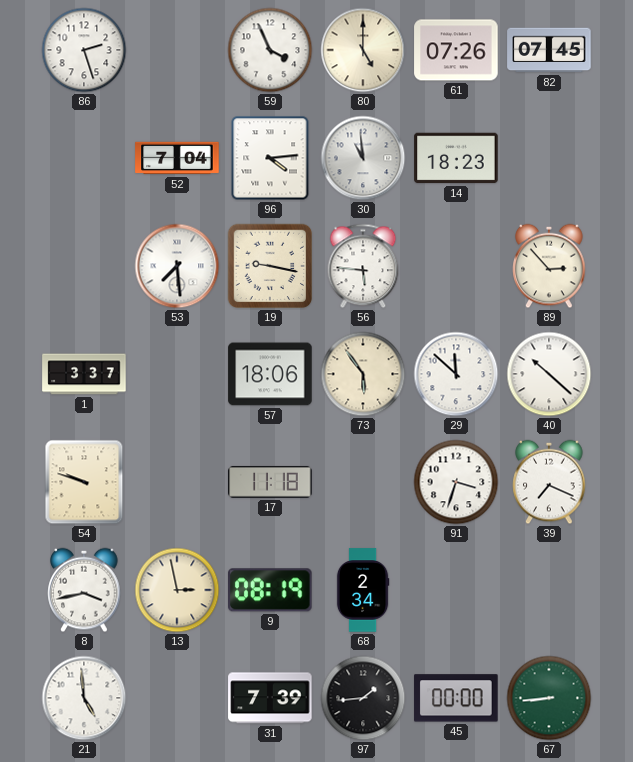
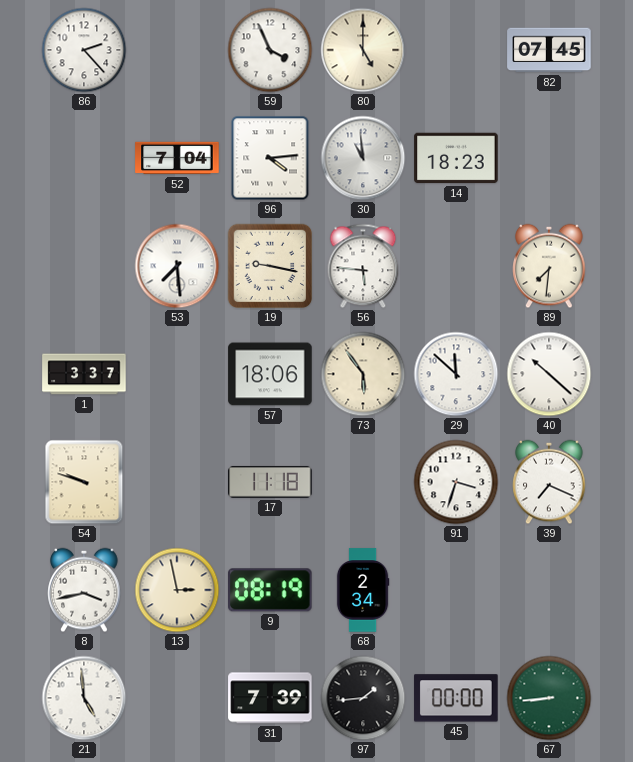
86: 2:27 -> 2:23
61: 07:26 -> none
89: 2:53 -> 7:31
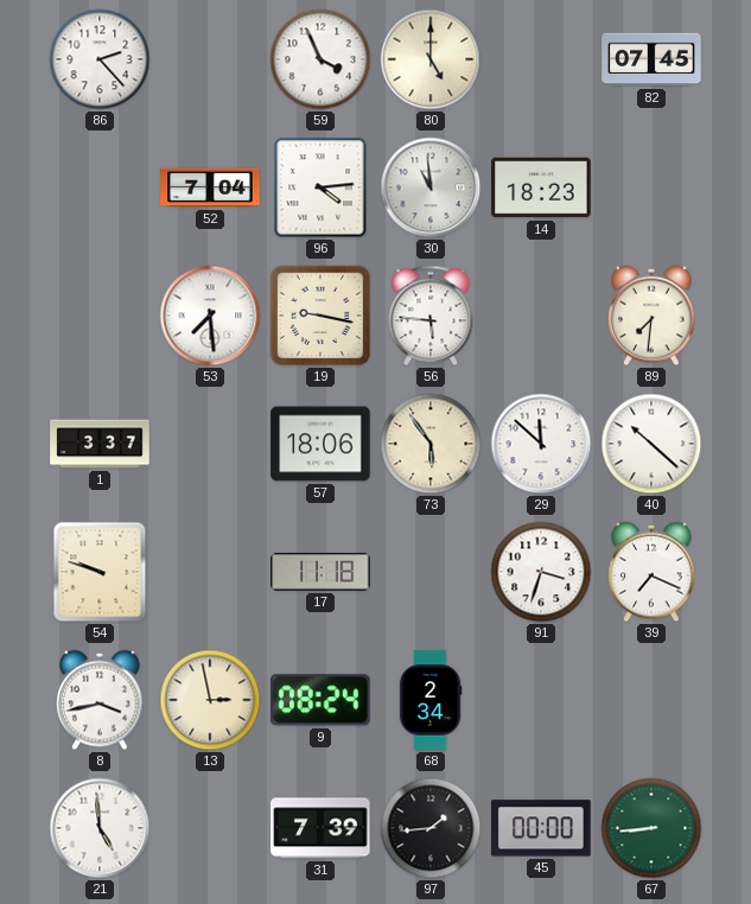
9: 08:19 -> 08:24
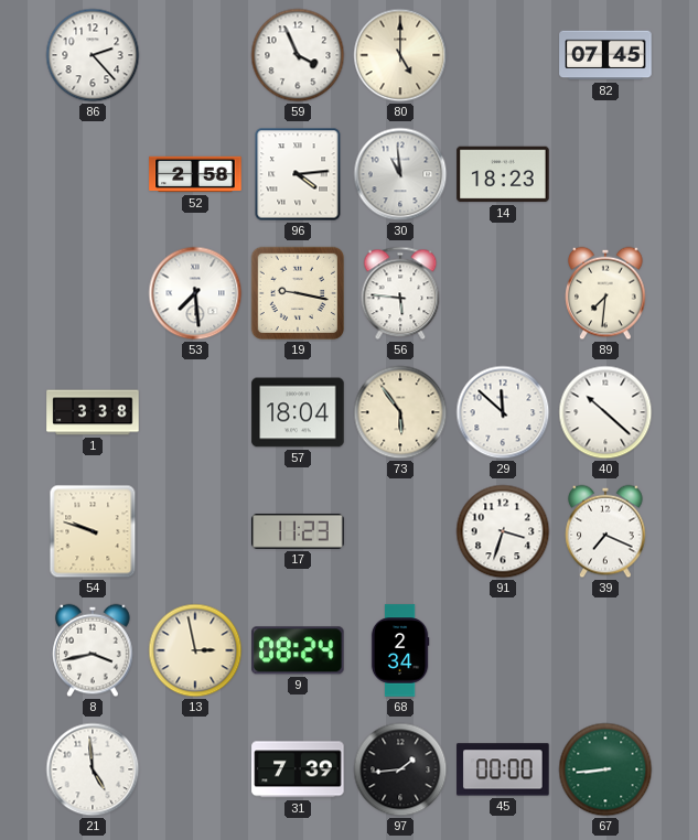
52: 7:04 -> 2:58
1: 3:37 -> 3:38
57: 18:06 -> 18:04
17: 11:18 -> 11:23
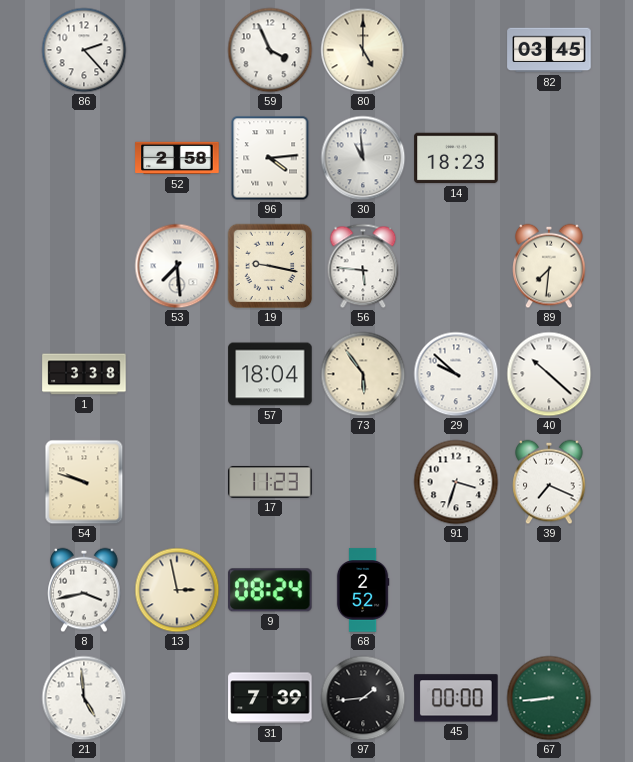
82: 07:45 -> 03:45
29: 11:52 -> 9:52
68: 2:34 -> 2:52
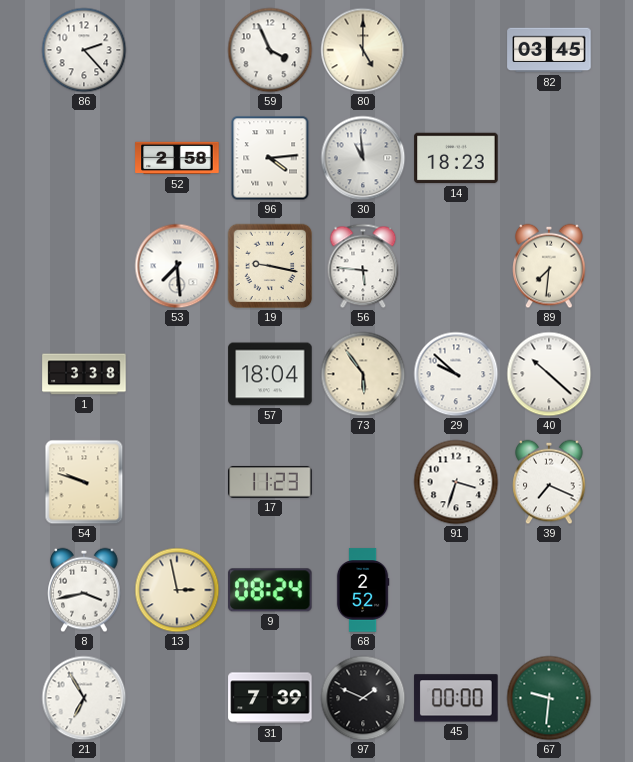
21: 4:59 -> 6:55
97: 1:44 -> 1:49
67: 8:44 -> 9:31
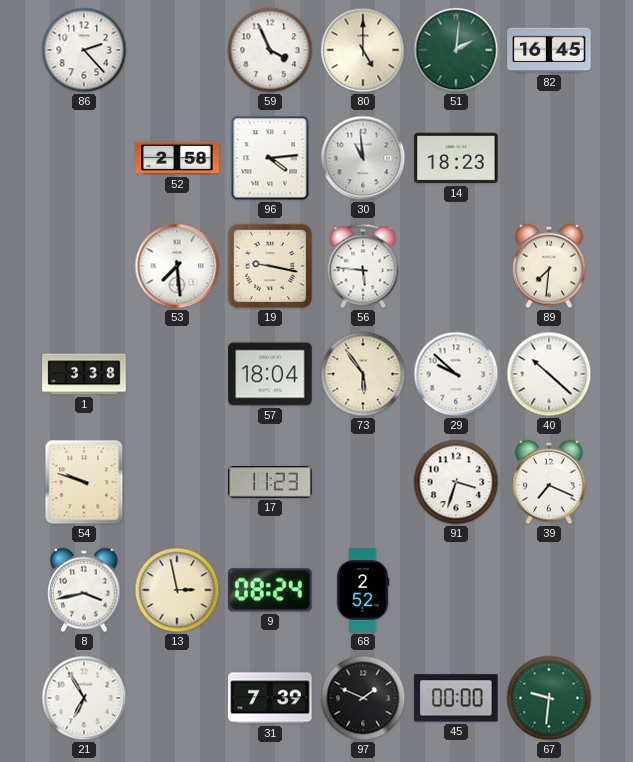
51: none -> 2:01
82: 03:45 -> 16:45
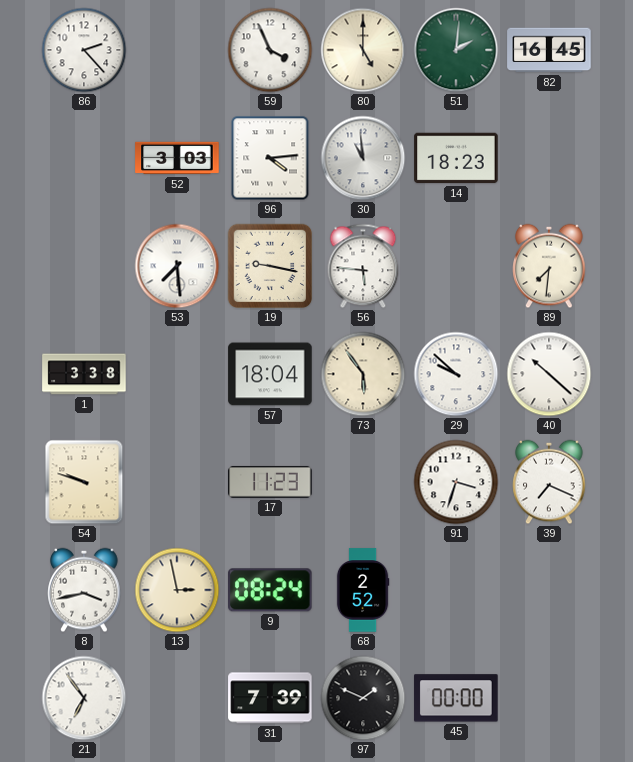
52: 2:58 -> 3:03
21: 6:55 -> 6:54
67: 9:31 -> none
